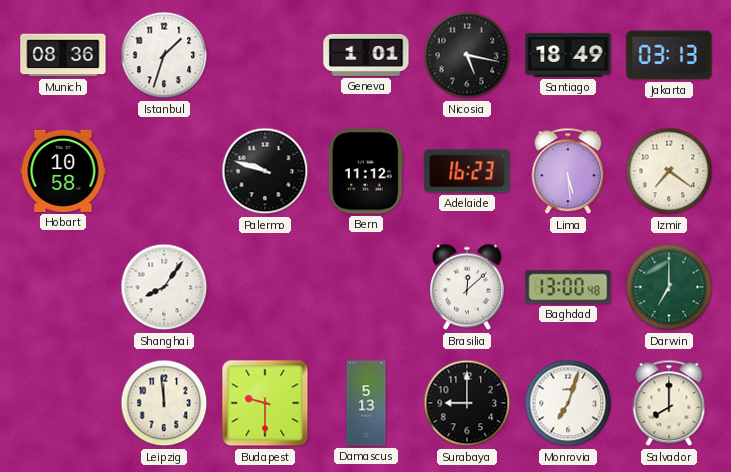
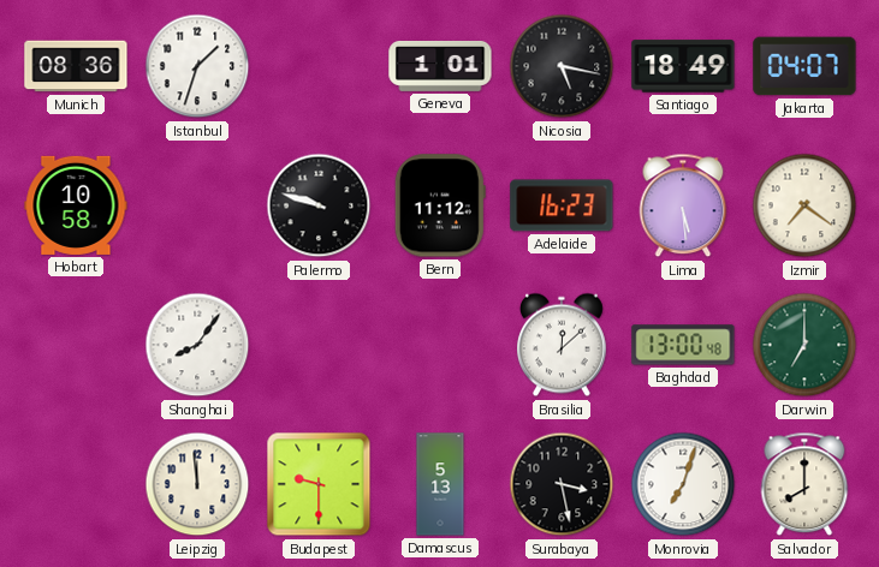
Jakarta: 03:13 -> 04:07
Surabaya: 9:00 -> 3:28
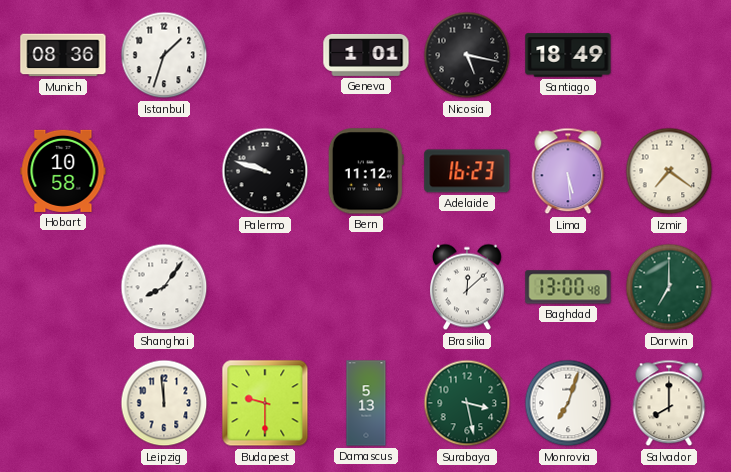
Jakarta: 04:07 -> none
Surabaya dial: black -> green
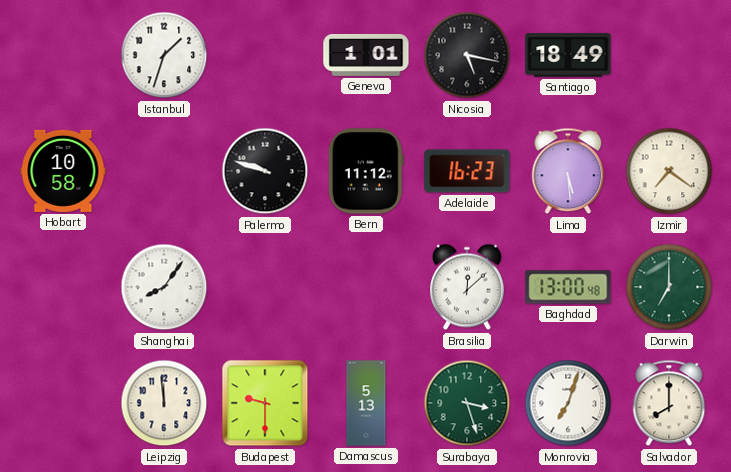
Munich: 08:36 -> none
Surabaya: 3:28 -> 3:27
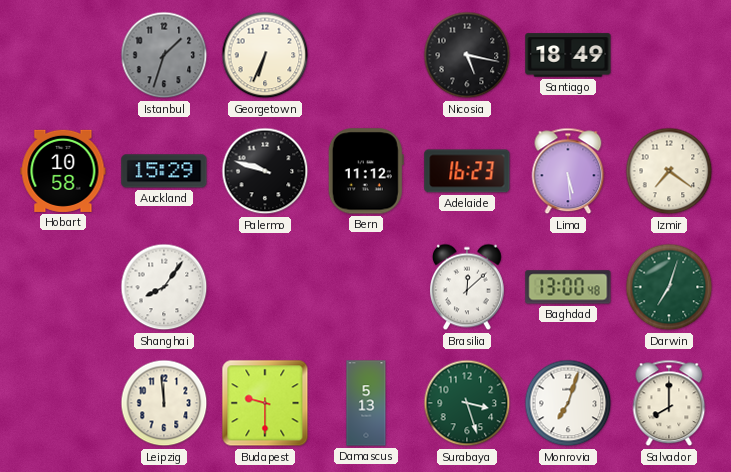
Istanbul dial: white -> grey
Georgetown: none -> 6:34
Geneva: 1:01 -> none
Auckland: none -> 15:29
Darwin: 7:00 -> 7:03
